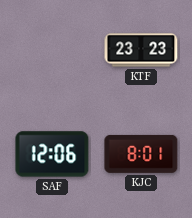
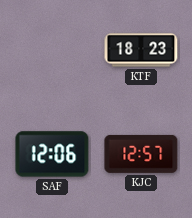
KTF: 23:23 -> 18:23
KJC: 8:01 -> 12:57
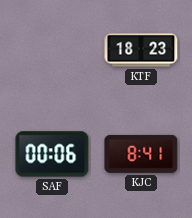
SAF: 12:06 -> 00:06
KJC: 12:57 -> 8:41
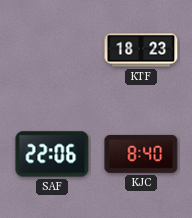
SAF: 00:06 -> 22:06
KJC: 8:41 -> 8:40
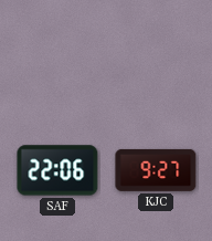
KTF: 18:23 -> none
KJC: 8:40 -> 9:27
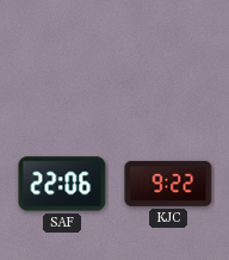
KJC: 9:27 -> 9:22
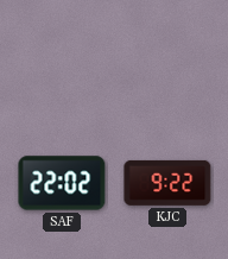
SAF: 22:06 -> 22:02
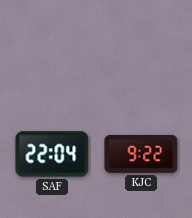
SAF: 22:02 -> 22:04
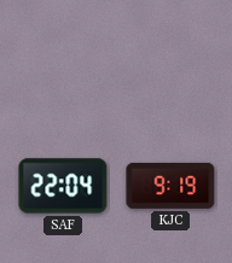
KJC: 9:22 -> 9:19
